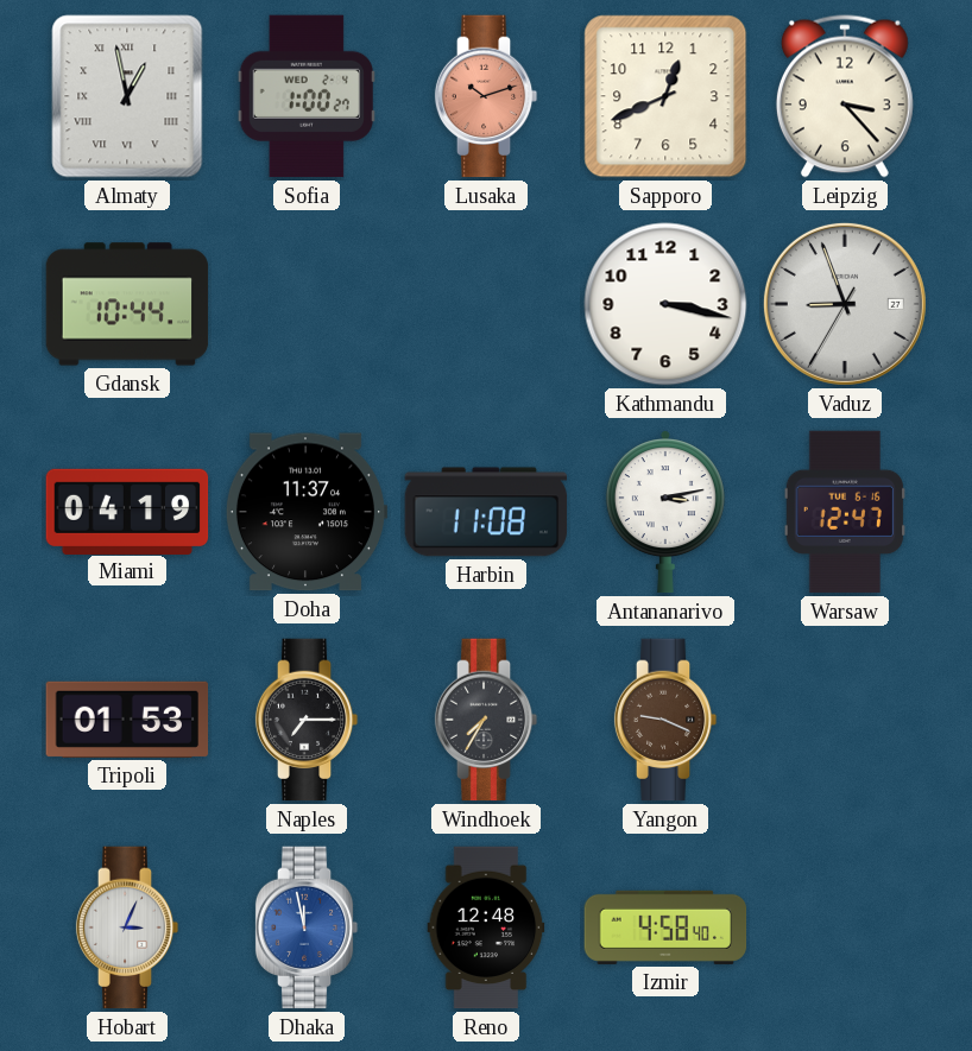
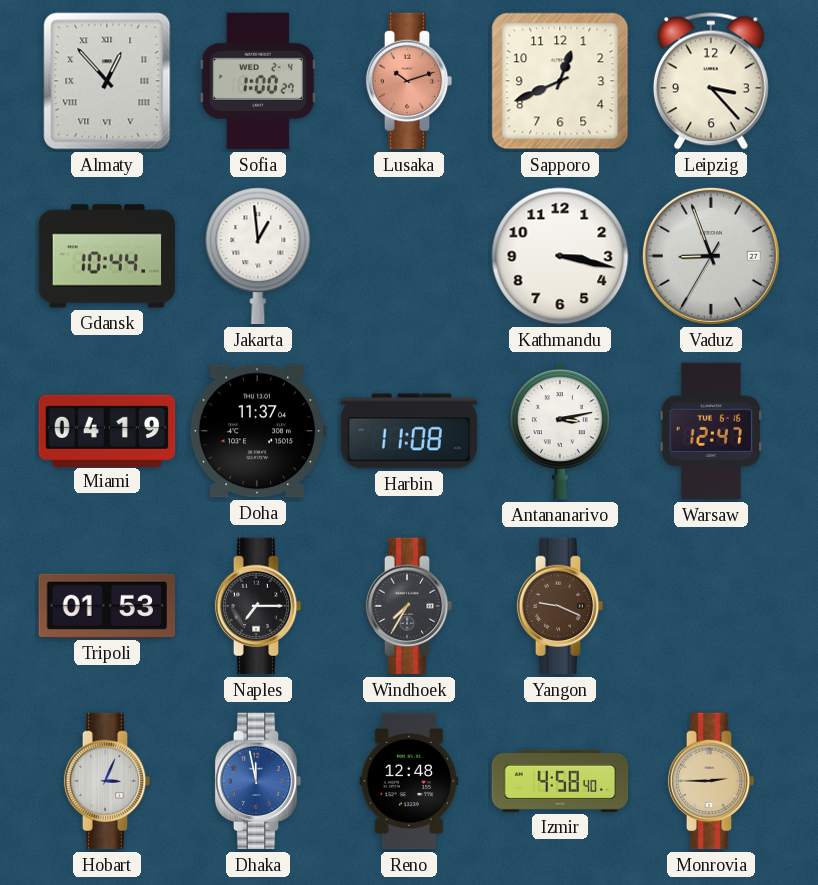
Almaty: 12:58 -> 12:53
Jakarta: none -> 12:59
Monrovia: none -> 2:45
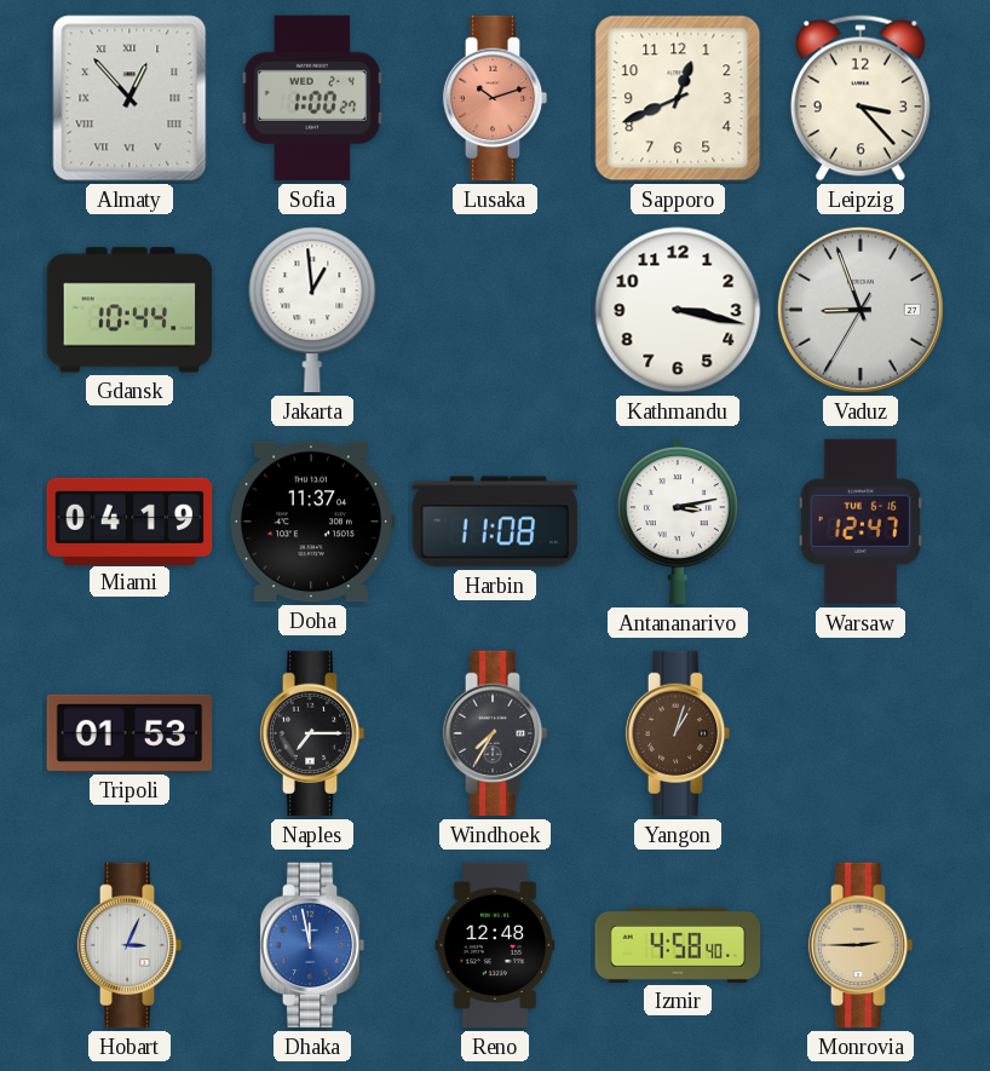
Yangon: 9:19 -> 1:03
